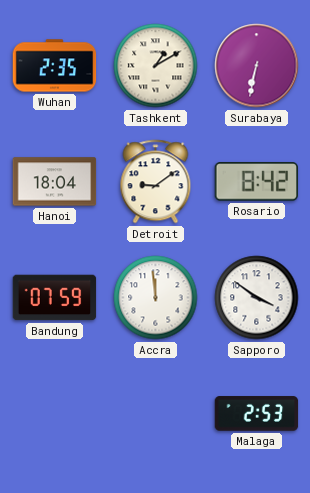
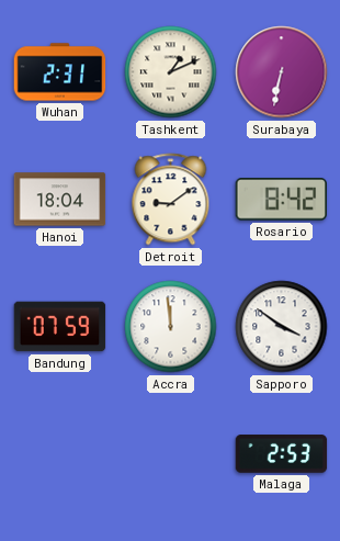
Wuhan: 2:35 -> 2:31
Tashkent: 1:10 -> 1:11
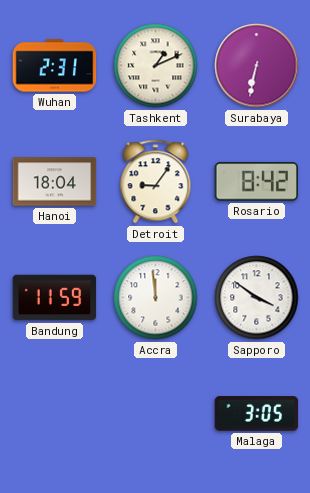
Detroit: 9:09 -> 9:06
Bandung: 07:59 -> 11:59
Malaga: 2:53 -> 3:05
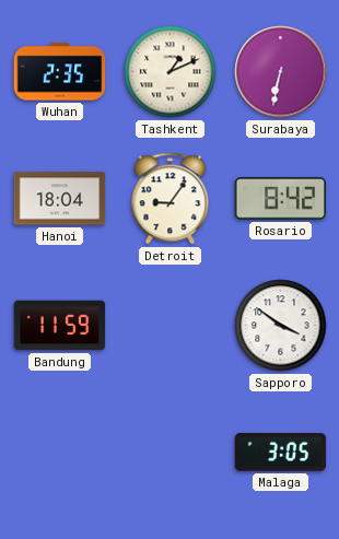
Wuhan: 2:31 -> 2:35
Accra: 11:59 -> none
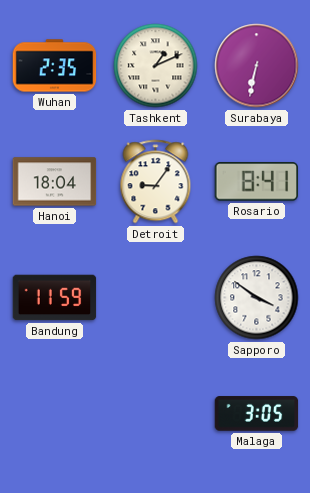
Rosario: 8:42 -> 8:41
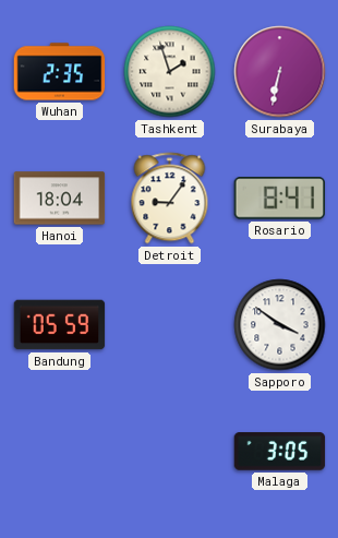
Tashkent: 1:11 -> 1:57
Bandung: 11:59 -> 05:59
